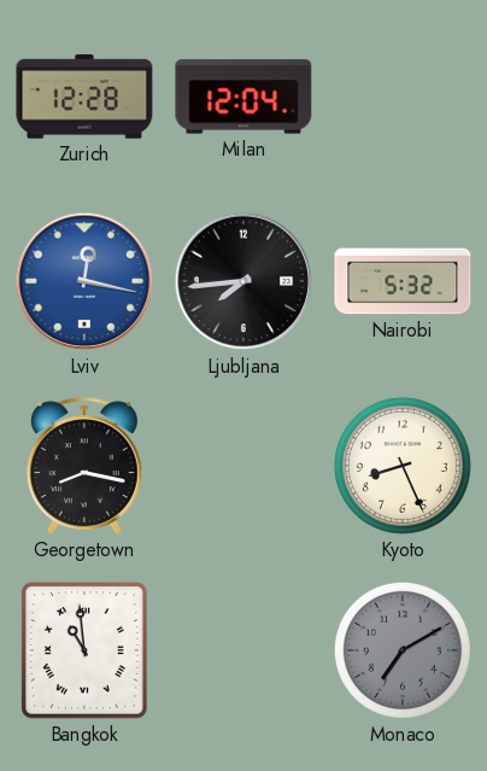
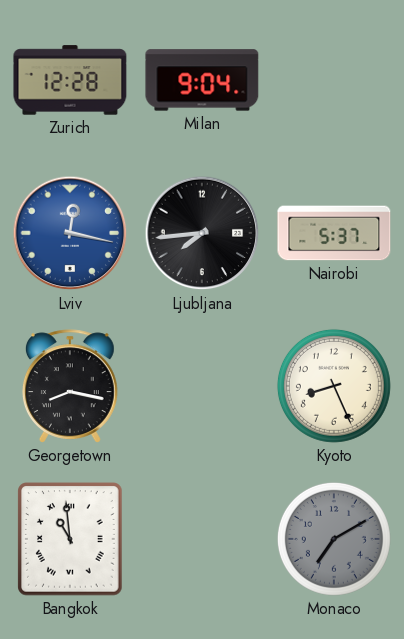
Milan: 12:04 -> 9:04
Nairobi: 5:32 -> 5:37
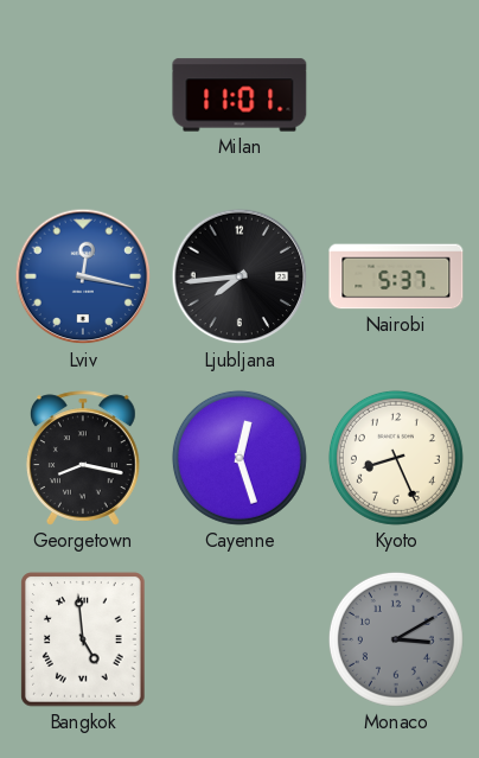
Zurich: 12:28 -> none
Milan: 9:04 -> 11:01
Cayenne: none -> 12:27
Bangkok: 10:59 -> 4:59
Monaco: 7:10 -> 3:10
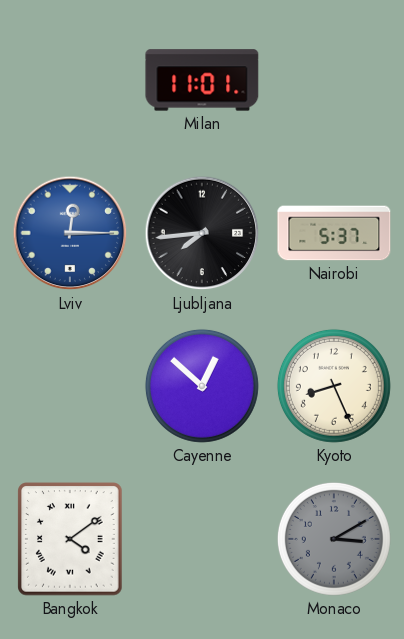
Lviv: 12:17 -> 12:15
Georgetown: 8:17 -> none
Cayenne: 12:27 -> 12:52
Bangkok: 4:59 -> 4:09
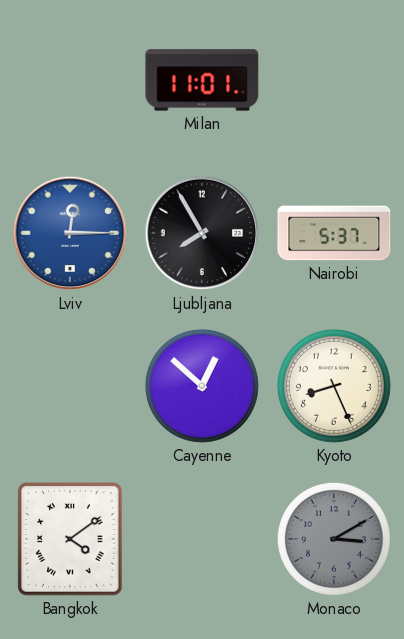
Ljubljana: 7:44 -> 7:55
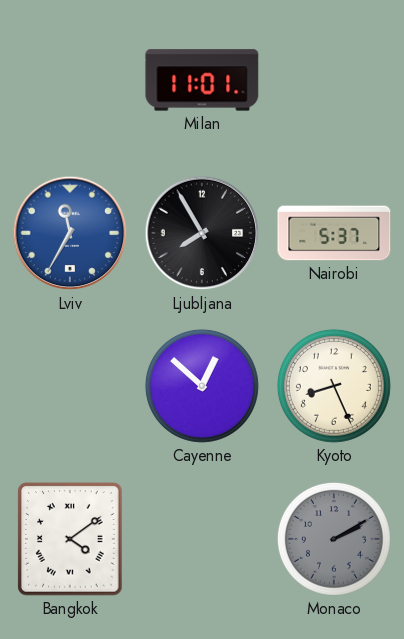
Lviv: 12:15 -> 11:35
Monaco: 3:10 -> 2:10
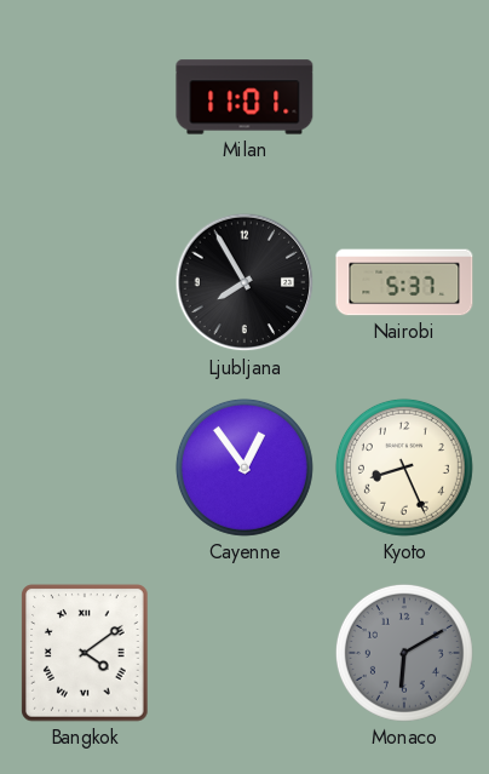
Lviv: 11:35 -> none
Cayenne: 12:52 -> 12:54
Monaco: 2:10 -> 6:10
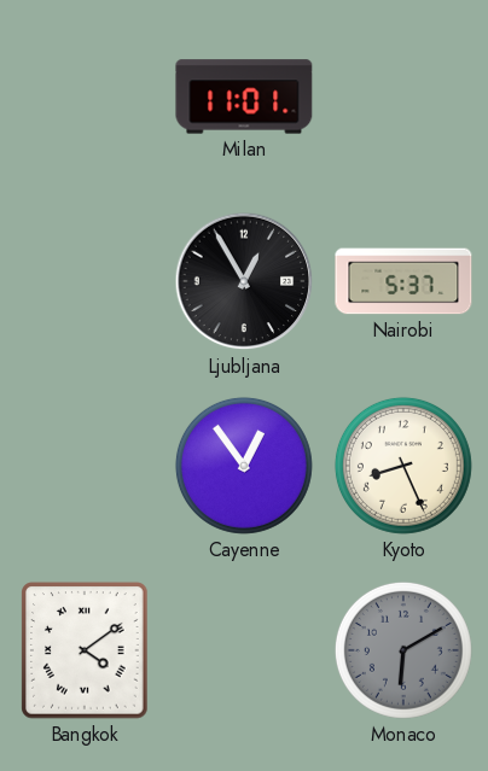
Ljubljana: 7:55 -> 12:55
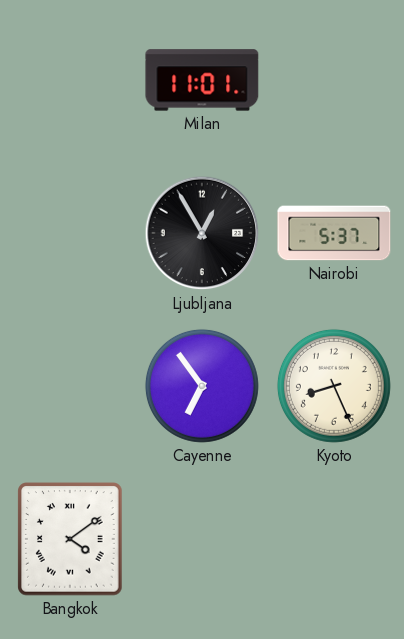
Cayenne: 12:54 -> 6:54
Monaco: 6:10 -> none
